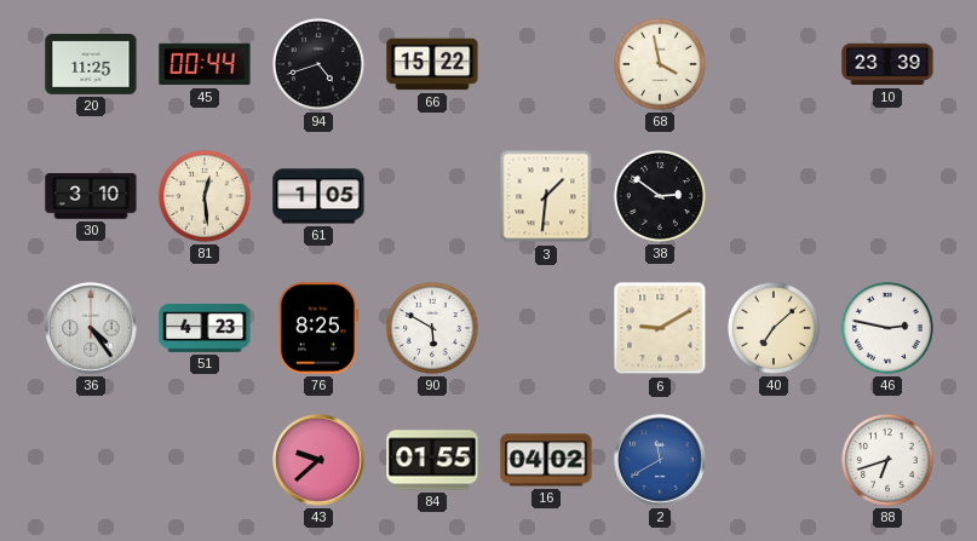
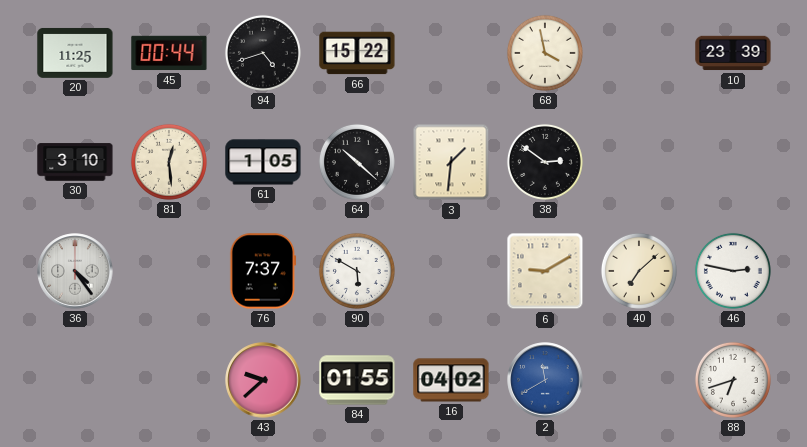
64: none -> 10:22
51: 4:23 -> none
76: 8:25 -> 7:37
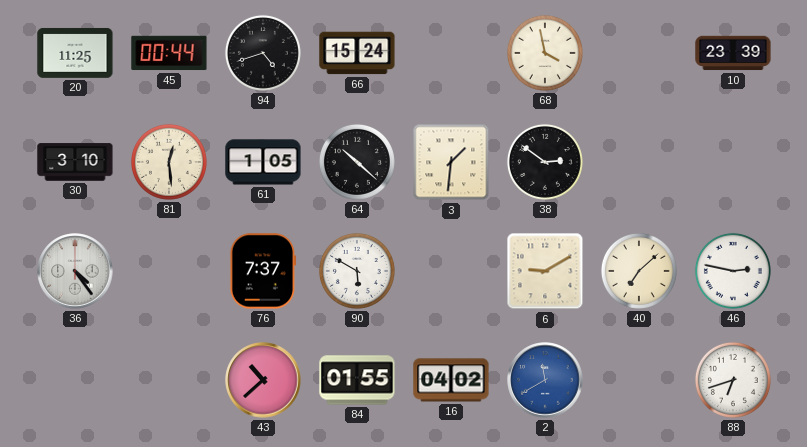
66: 15:22 -> 15:24
43: 9:38 -> 10:38
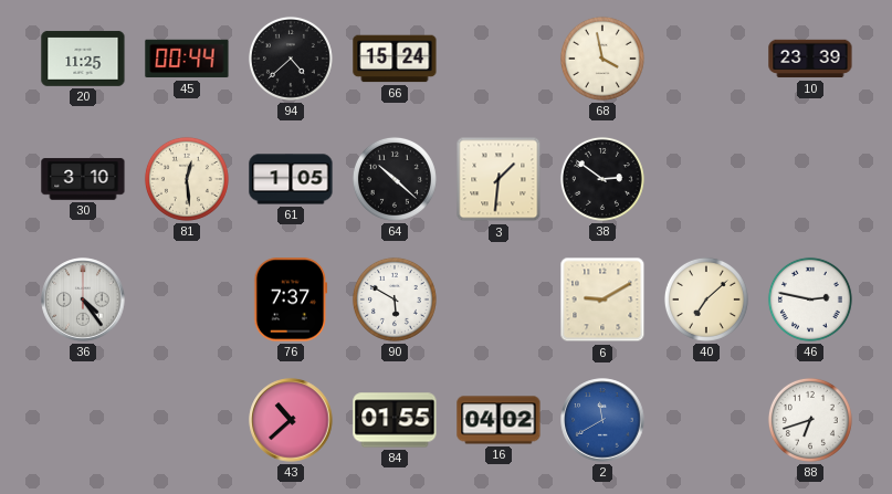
94: 4:42 -> 4:38
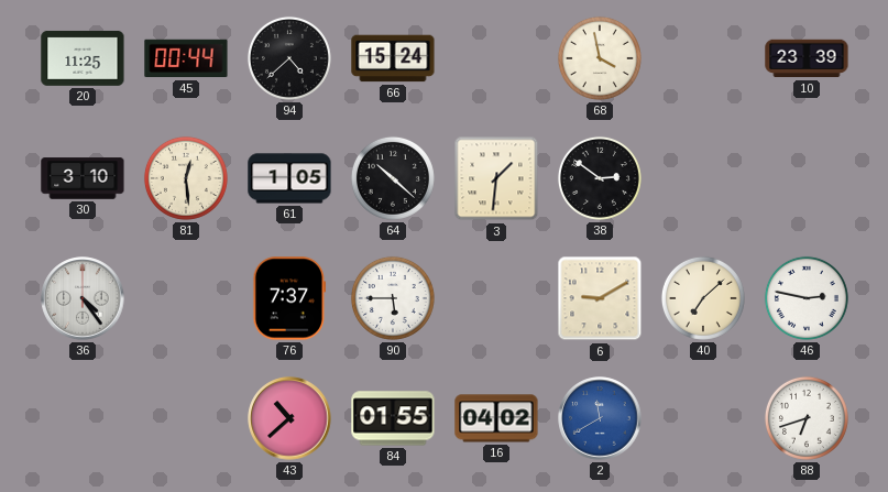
90: 5:50 -> 5:45
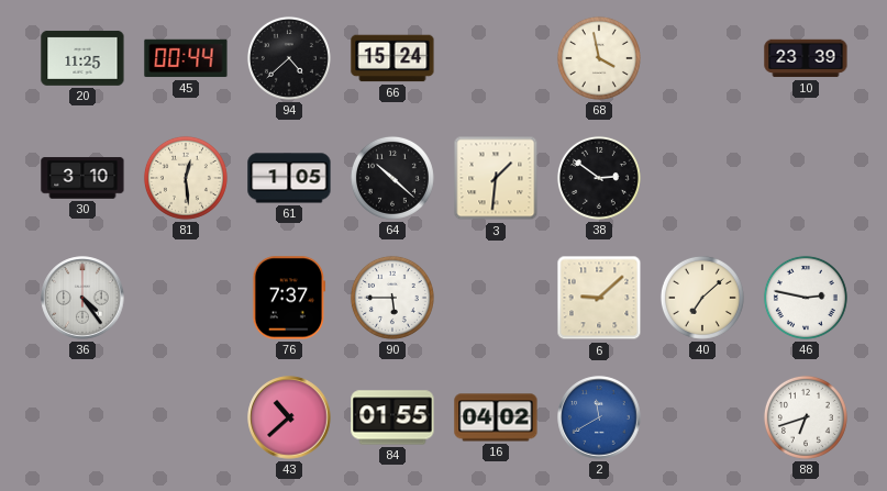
6: 9:10 -> 9:08
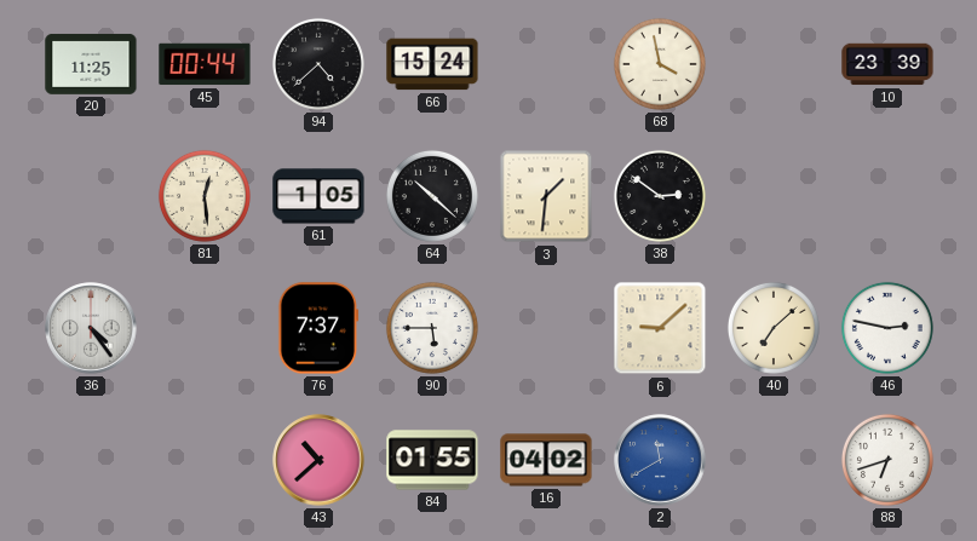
30: 3:10 -> none
